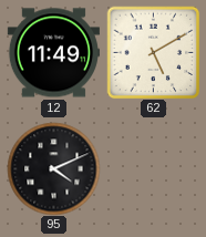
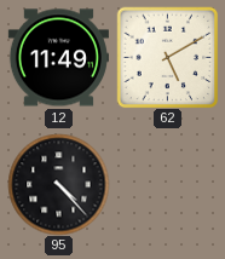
95: 4:11 -> 4:23
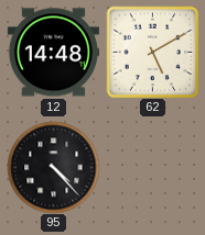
12: 11:49 -> 14:48
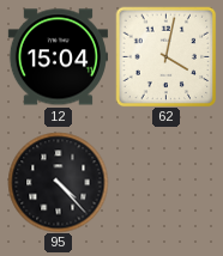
12: 14:48 -> 15:04
62: 5:10 -> 4:02
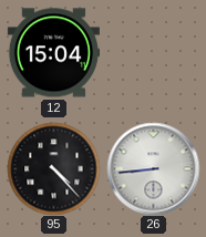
62: 4:02 -> none
26: none -> 8:44
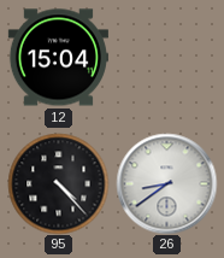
26: 8:44 -> 8:39
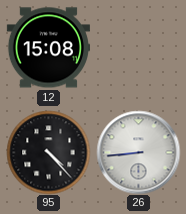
12: 15:04 -> 15:08
26: 8:39 -> 8:44
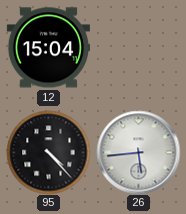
12: 15:08 -> 15:04
26: 8:44 -> 5:44
